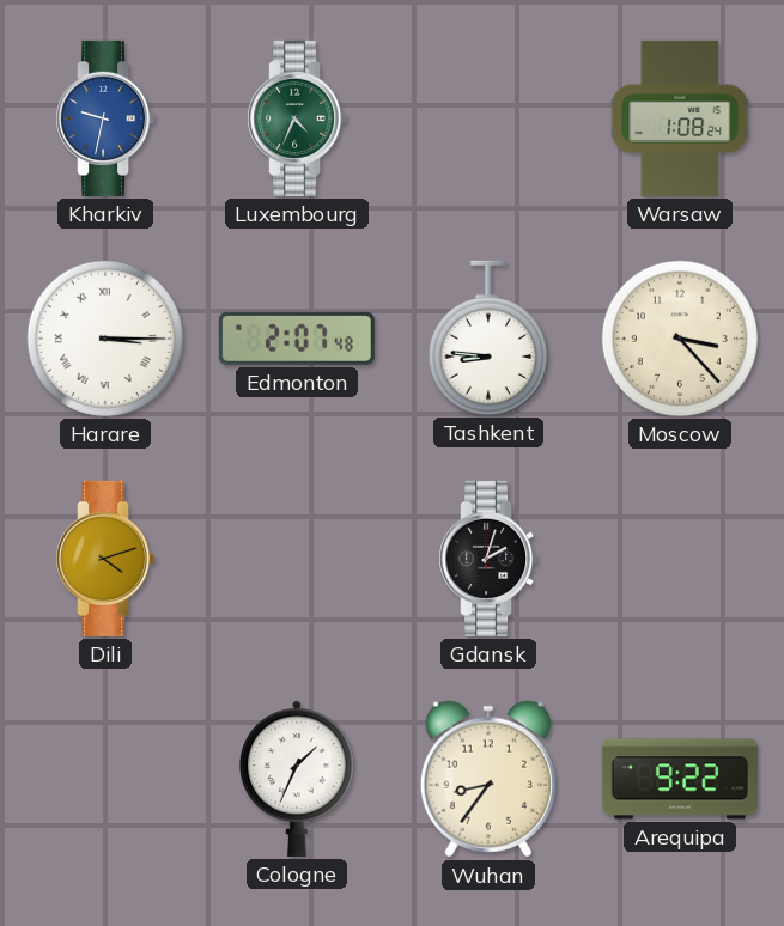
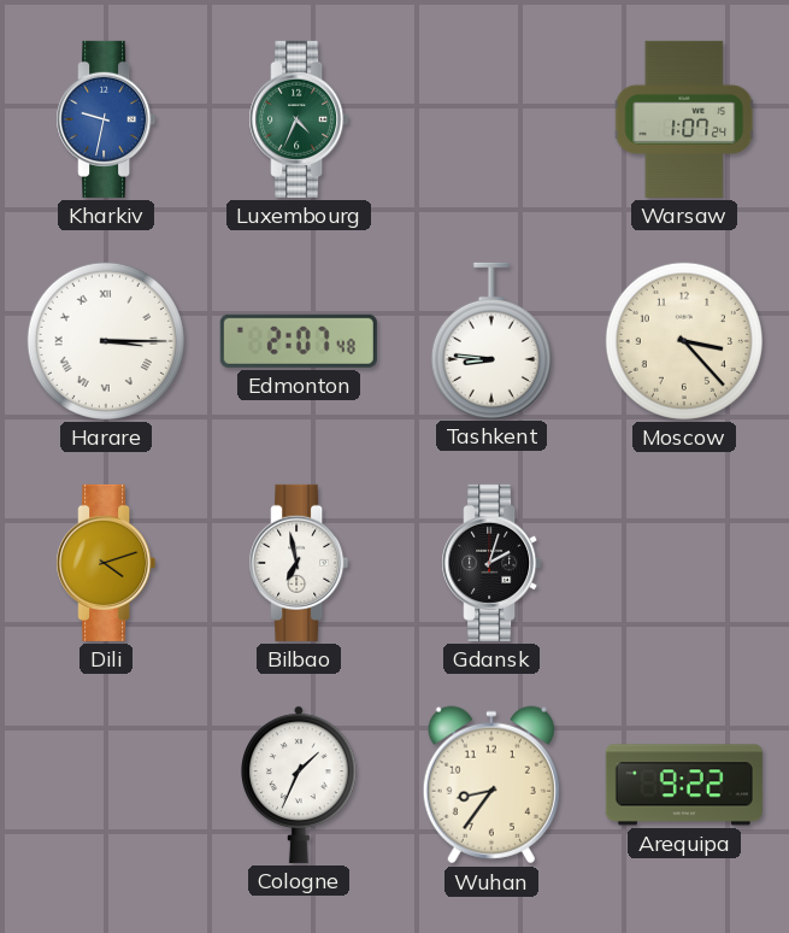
Warsaw: 1:08 -> 1:07
Bilbao: none -> 6:58
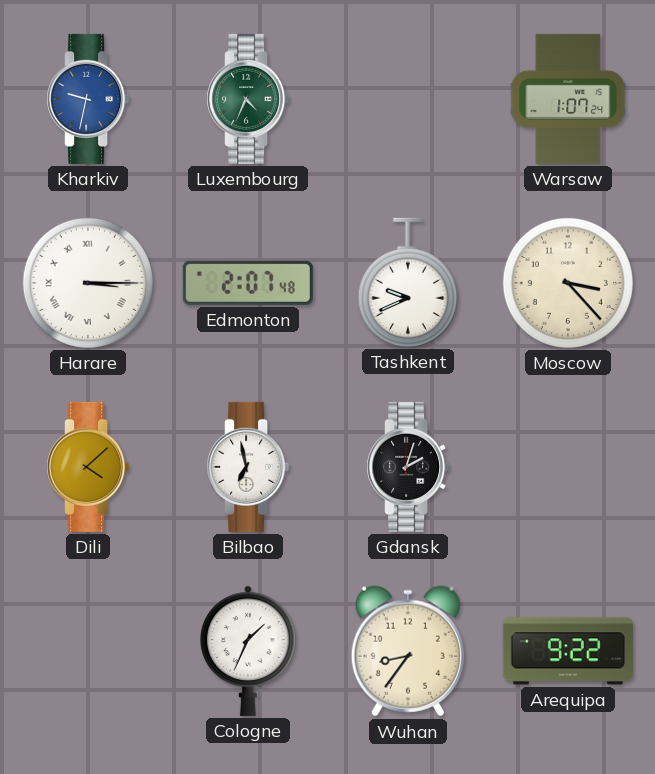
Tashkent: 8:46 -> 9:41
Dili: 4:12 -> 4:08
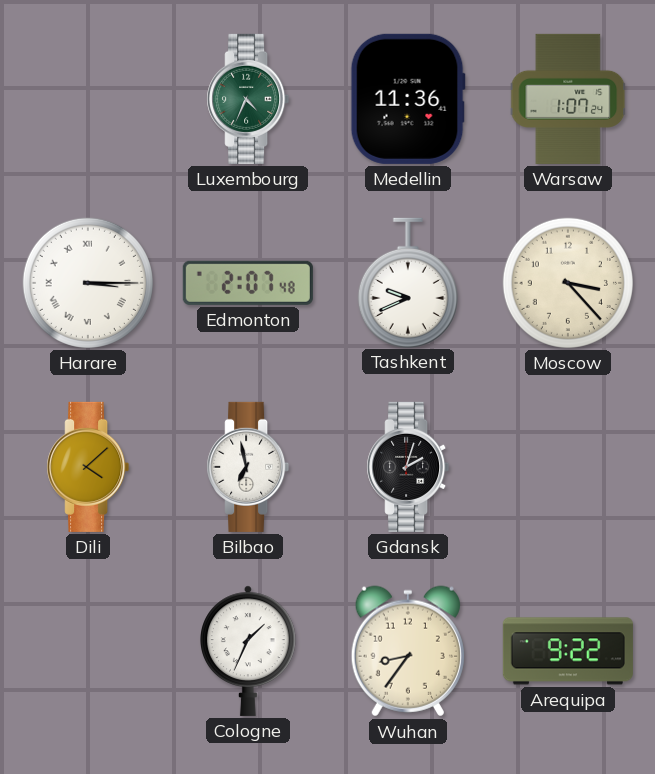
Kharkiv: 9:32 -> none
Medellin: none -> 11:36
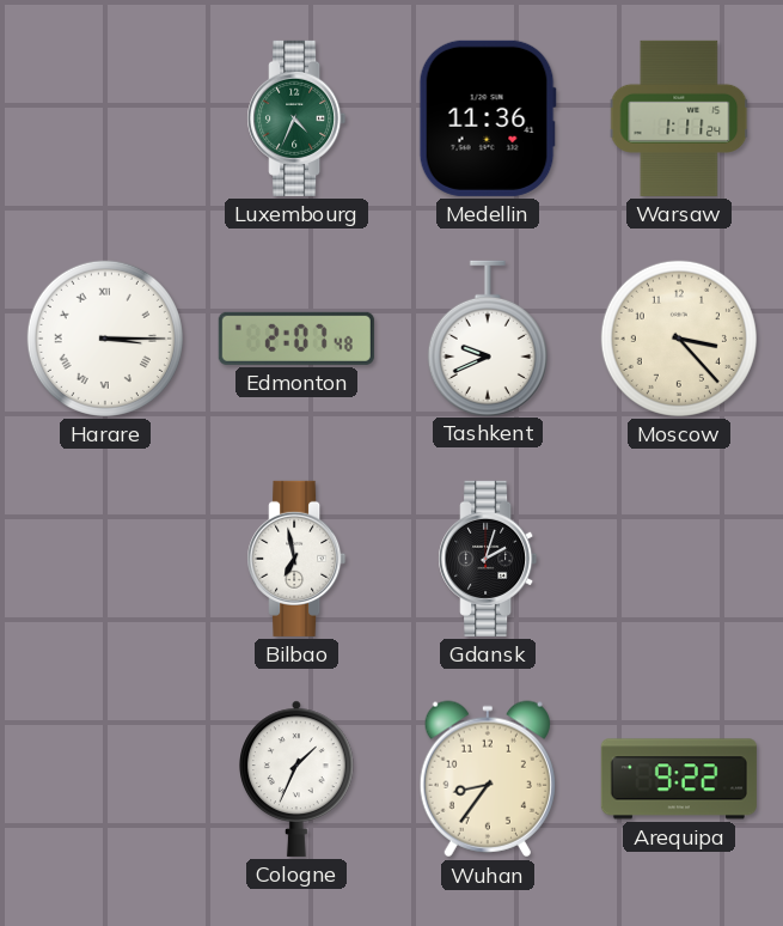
Warsaw: 1:07 -> 1:11
Dili: 4:08 -> none
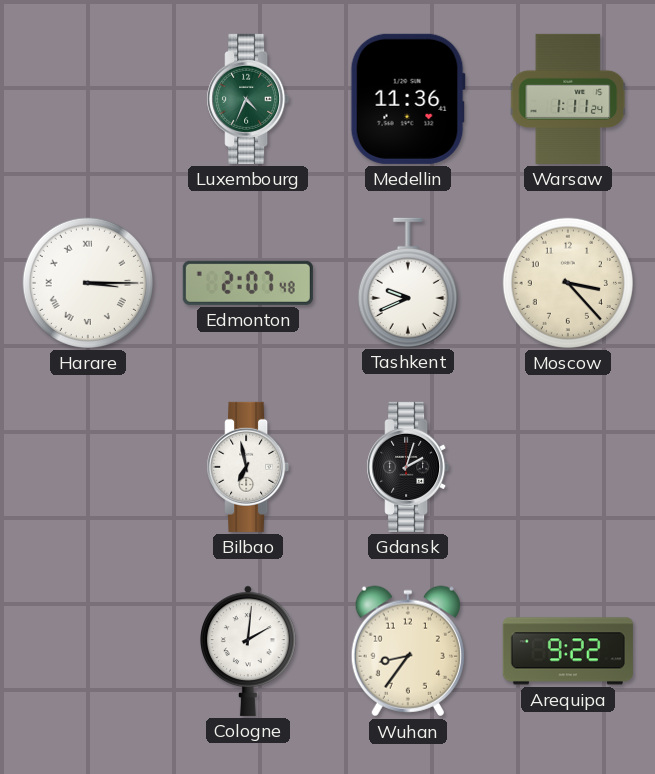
Cologne: 1:34 -> 2:01
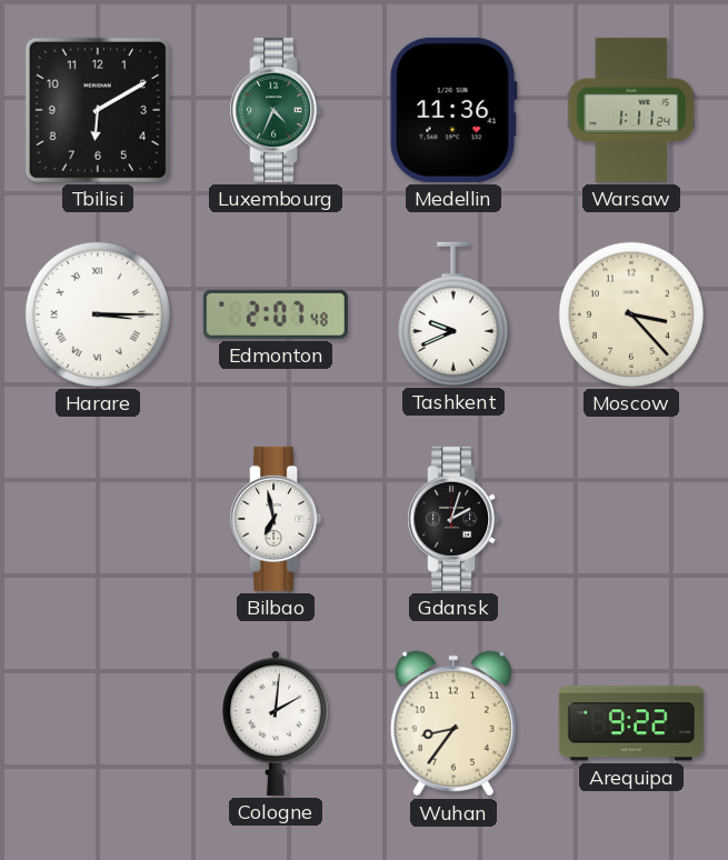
Tbilisi: none -> 6:10
